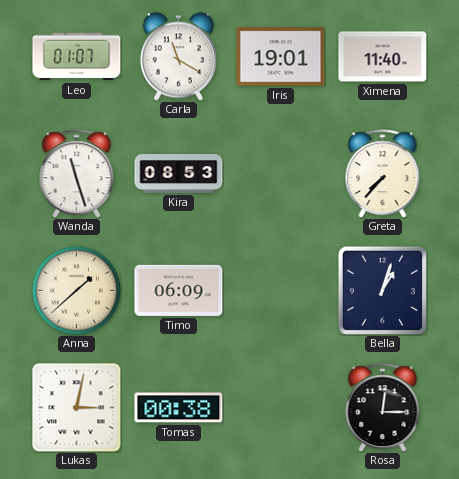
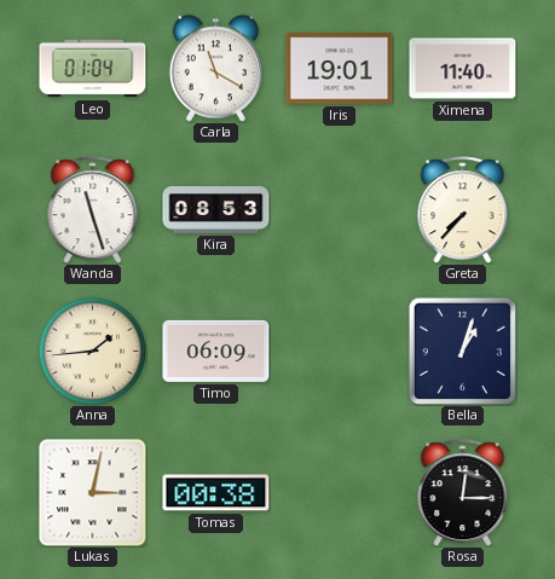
Leo: 01:07 -> 01:04
Anna: 1:38 -> 1:44
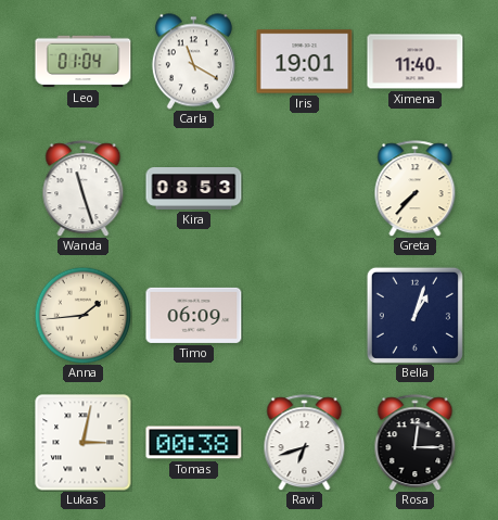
Ravi: none -> 6:42
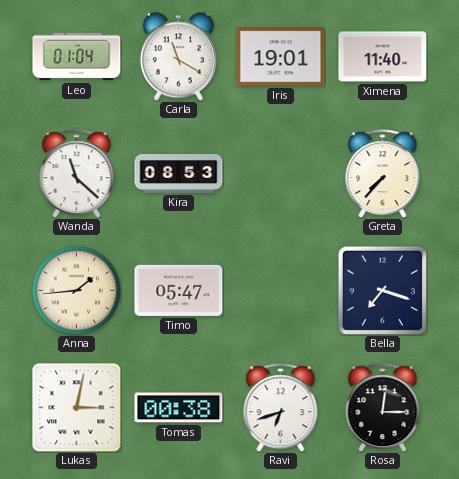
Wanda: 11:27 -> 11:22
Timo: 06:09 -> 05:47
Bella: 1:03 -> 7:18
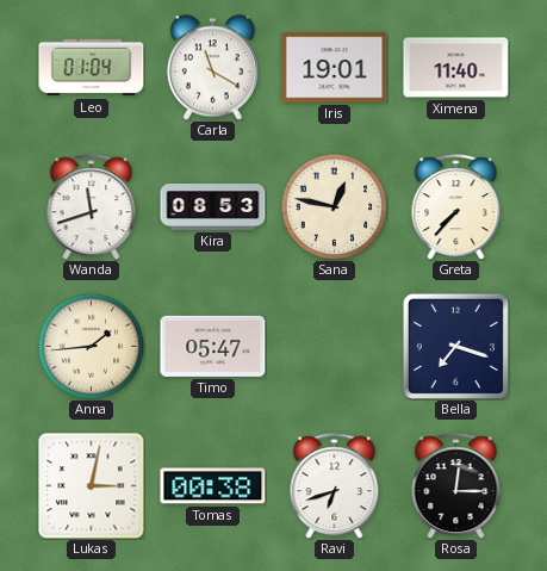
Wanda: 11:22 -> 11:42
Sana: none -> 12:47
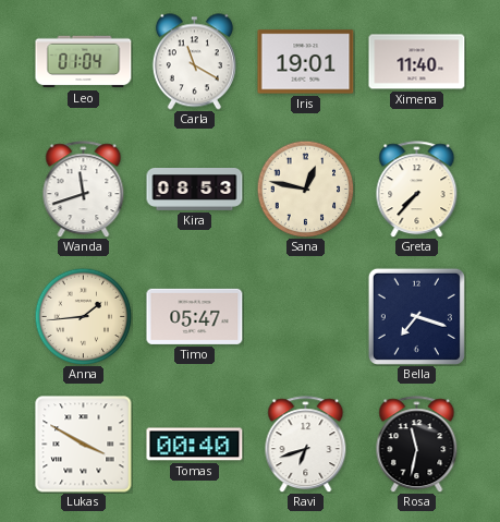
Lukas: 3:02 -> 3:50
Tomas: 00:38 -> 00:40
Rosa: 12:15 -> 11:32
